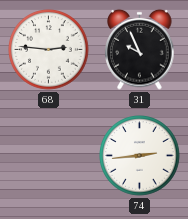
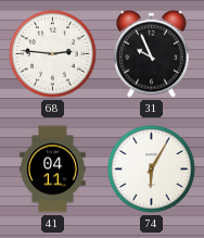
41: none -> 04:11
74: 2:44 -> 6:05
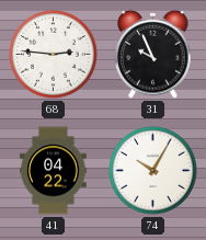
41: 04:11 -> 04:22
74: 6:05 -> 10:05
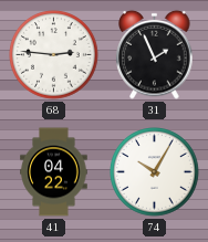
31: 9:56 -> 1:56
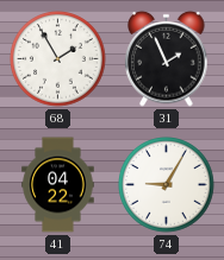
68: 2:46 -> 1:55
74: 10:05 -> 9:05
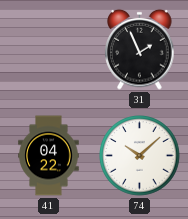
68: 1:55 -> none
74: 9:05 -> 10:08
